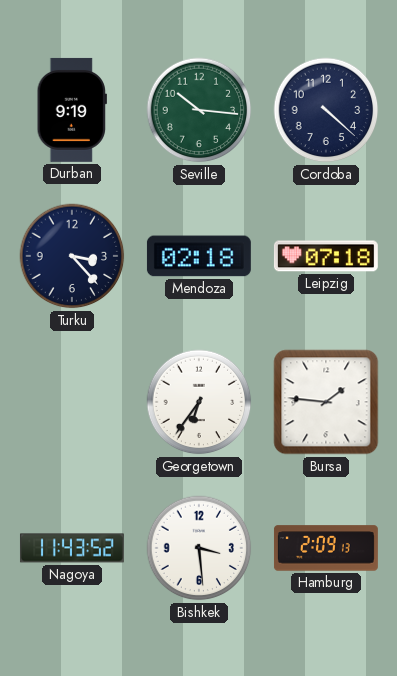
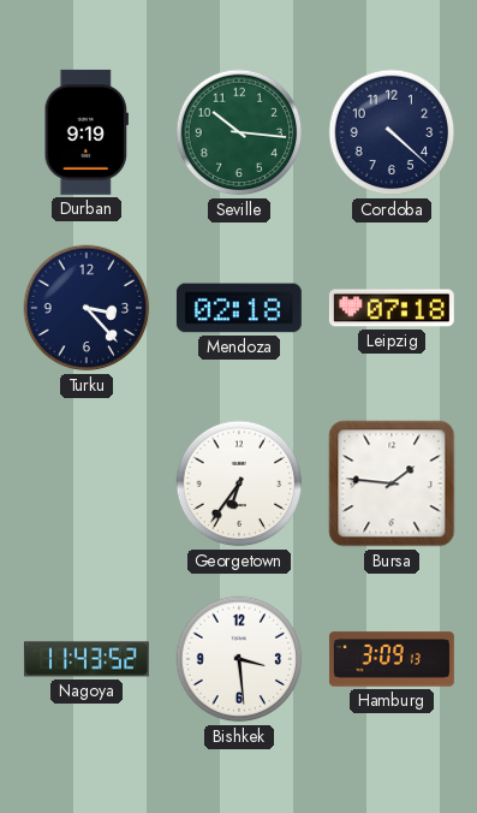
Hamburg: 2:09 -> 3:09
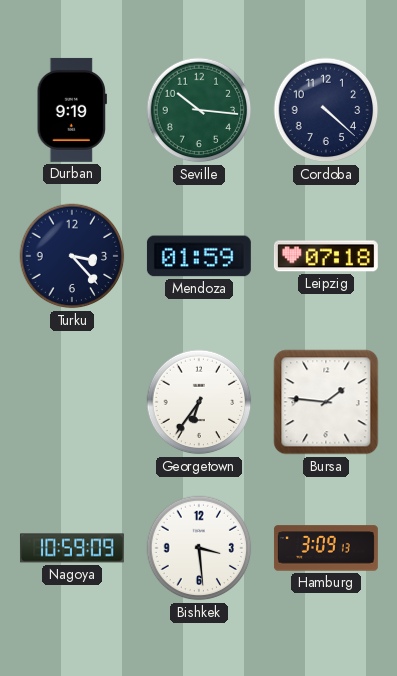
Mendoza: 02:18 -> 01:59
Nagoya: 11:43 -> 10:59
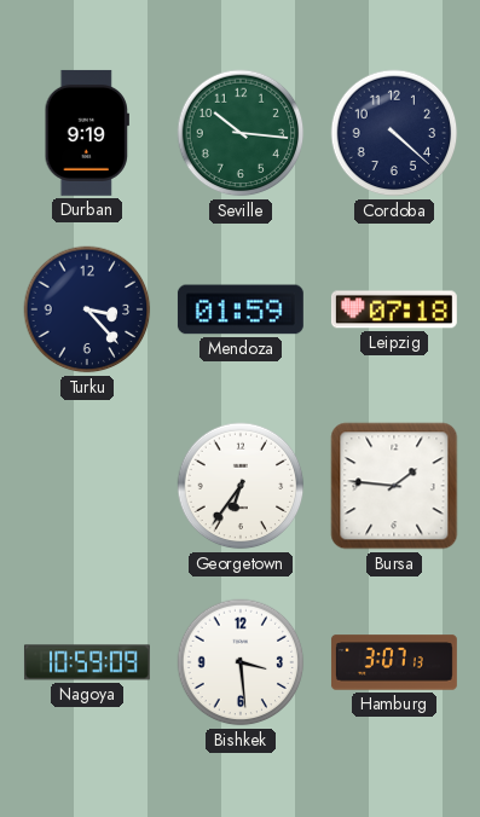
Hamburg: 3:09 -> 3:07
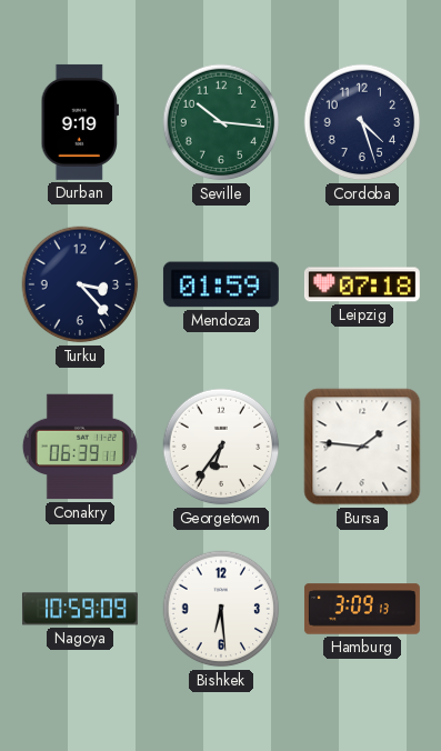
Cordoba: 4:22 -> 4:27
Conakry: none -> 06:39
Bishkek: 3:29 -> 6:29
Hamburg: 3:07 -> 3:09
